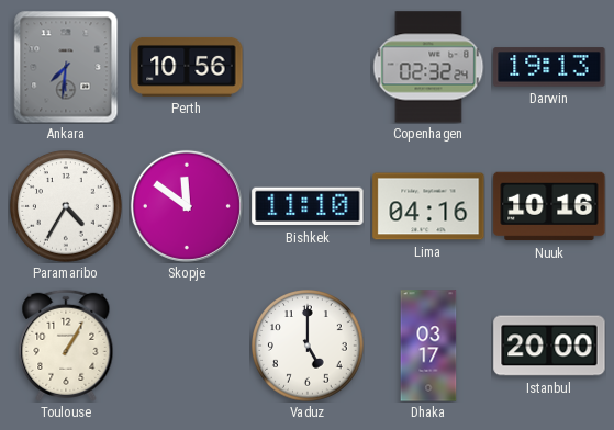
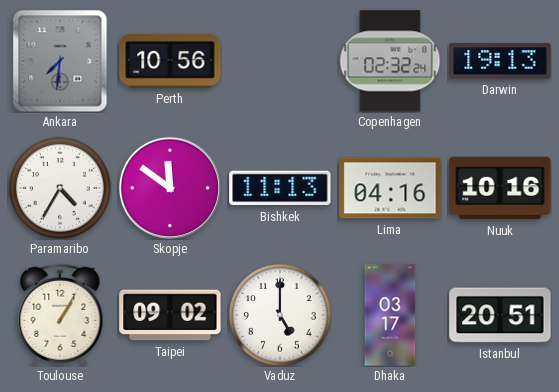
Bishkek: 11:10 -> 11:13
Taipei: none -> 09:02
Istanbul: 20:00 -> 20:51
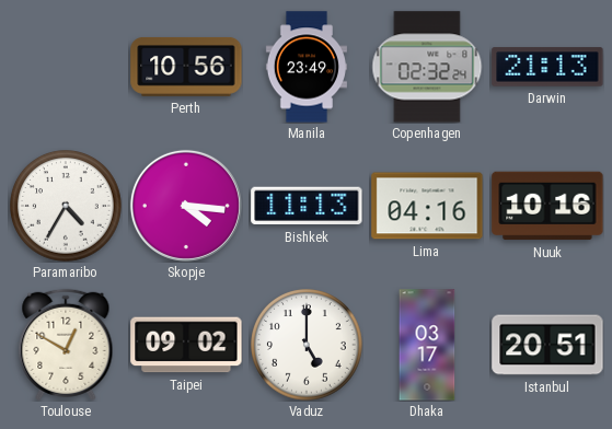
Ankara: 7:31 -> none
Manila: none -> 23:49
Darwin: 19:13 -> 21:13
Skopje: 11:51 -> 4:16
Toulouse: 1:05 -> 12:50
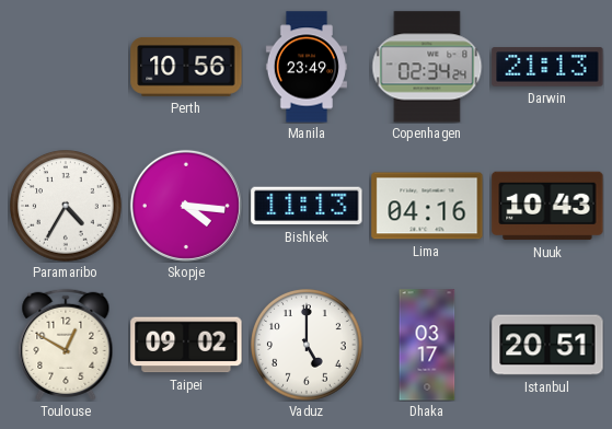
Copenhagen: 02:32 -> 02:34
Nuuk: 10:16 -> 10:43
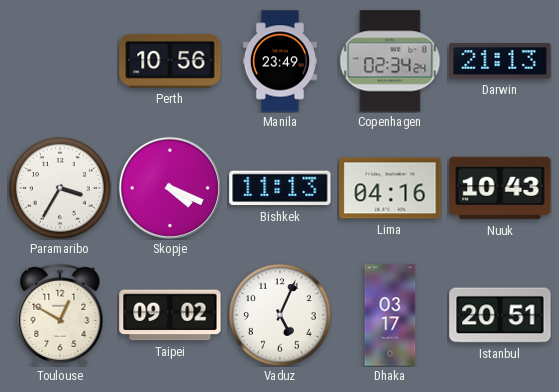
Paramaribo: 4:35 -> 3:35
Skopje: 4:16 -> 4:19
Vaduz: 5:00 -> 5:04
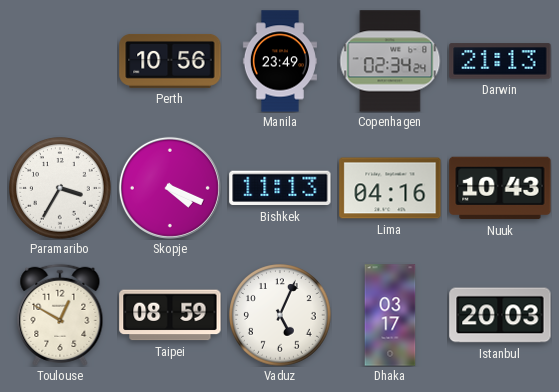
Taipei: 09:02 -> 08:59
Istanbul: 20:51 -> 20:03
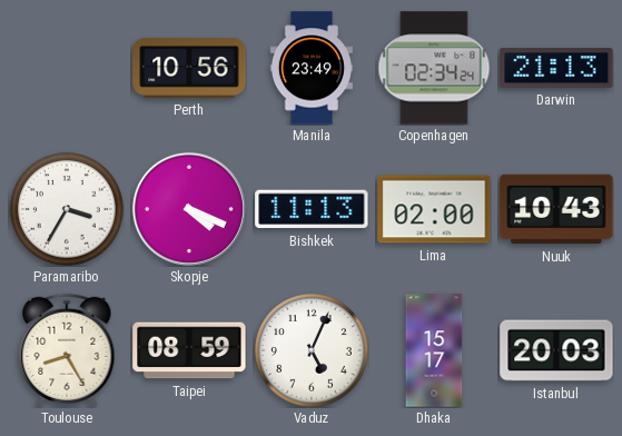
Lima: 04:16 -> 02:00
Toulouse: 12:50 -> 8:25
Dhaka: 03:17 -> 15:17
